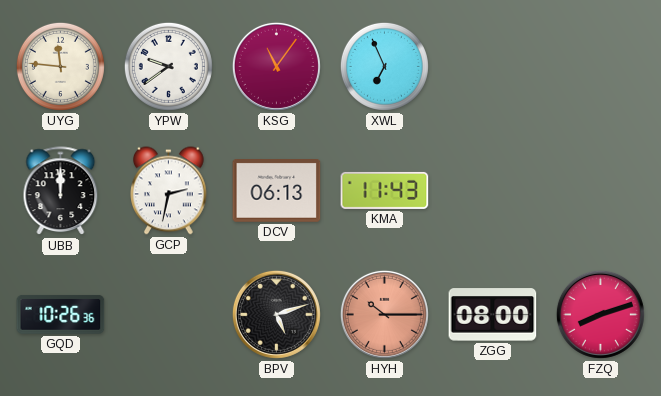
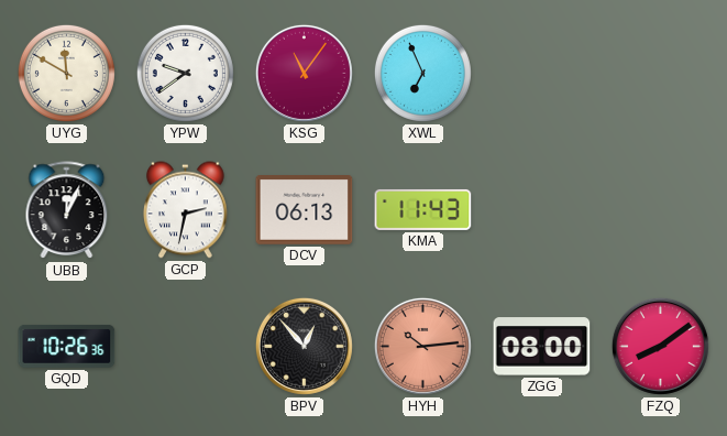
UYG: 11:46 -> 11:50
UBB: 12:00 -> 12:04
BPV: 5:12 -> 12:53
HYH: 10:15 -> 10:14
FZQ: 8:12 -> 8:09
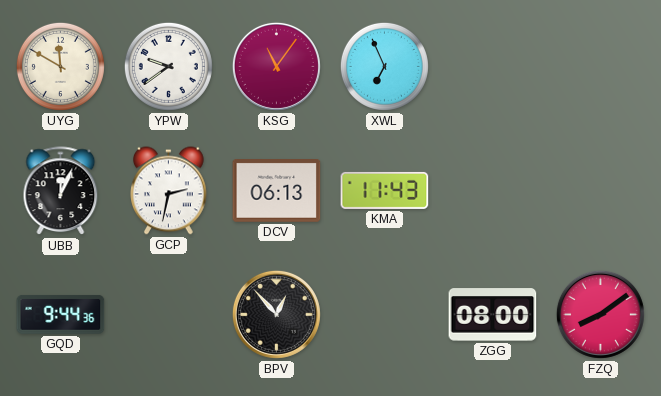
GQD: 10:26 -> 9:44
HYH: 10:14 -> none
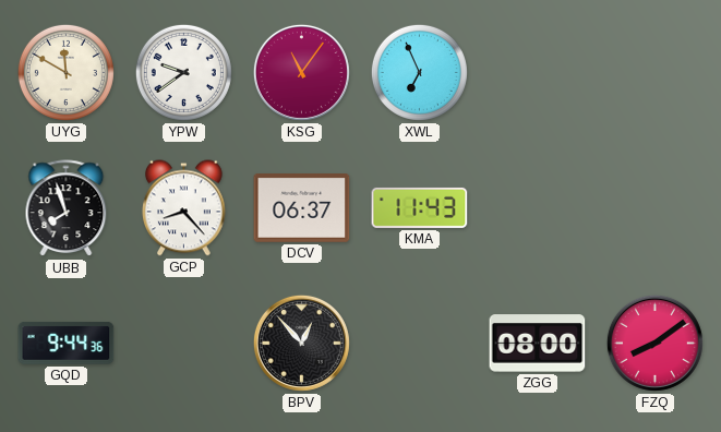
UBB: 12:04 -> 7:57
GCP: 2:32 -> 8:23
DCV: 06:13 -> 06:37
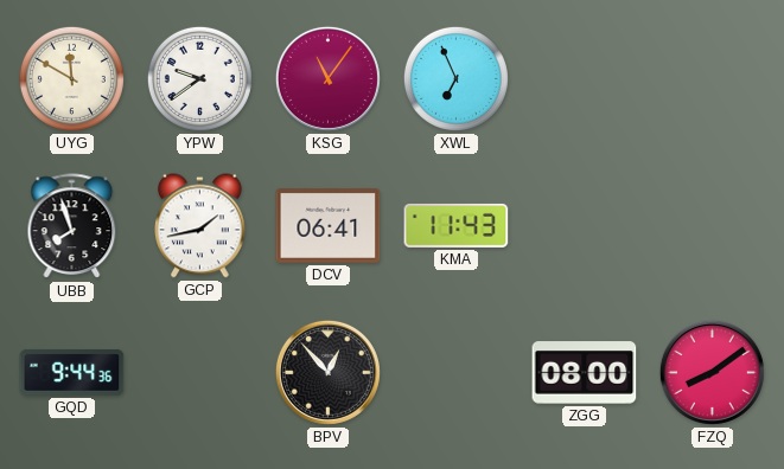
GCP: 8:23 -> 1:43
DCV: 06:37 -> 06:41
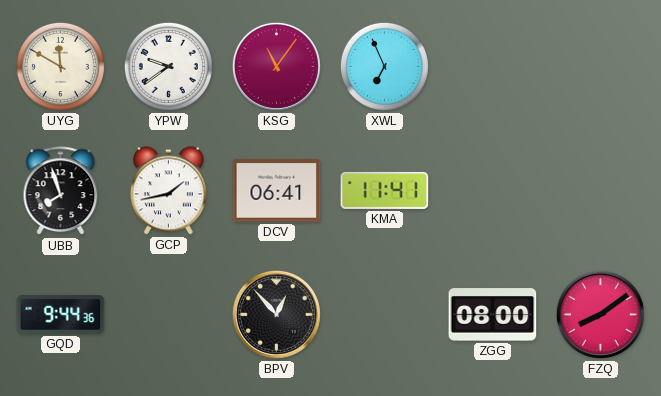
KMA: 11:43 -> 11:41
